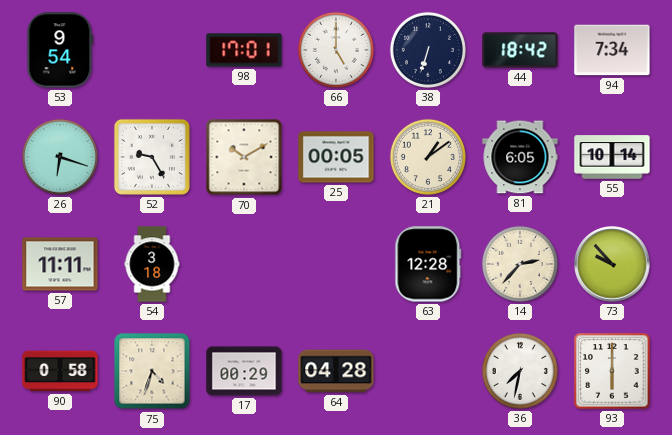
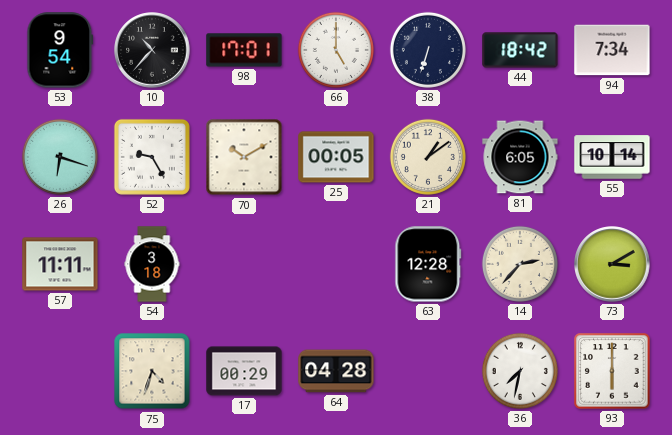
10: none -> 10:37
73: 9:53 -> 3:10
90: 0:58 -> none
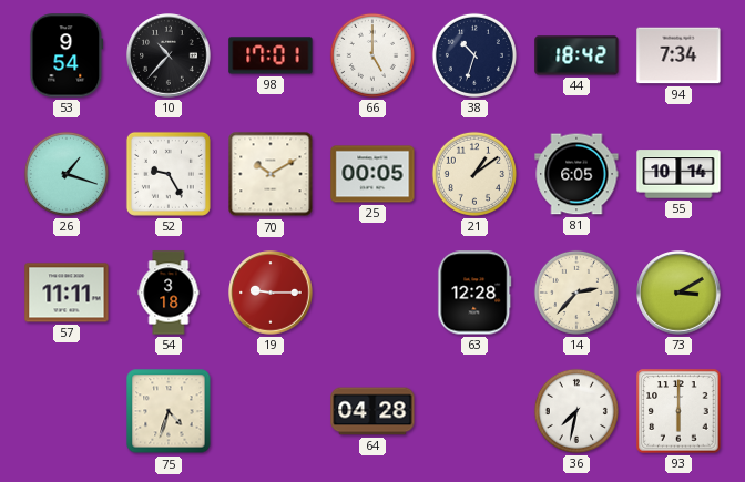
38: 6:33 -> 10:33
26: 6:18 -> 1:18
19: none -> 9:15
17: 00:29 -> none
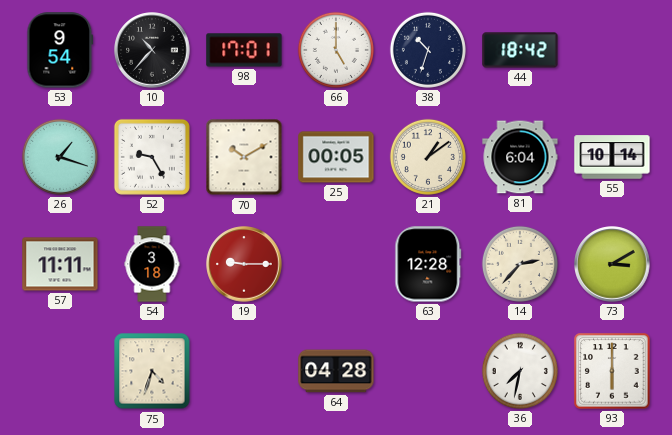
94: 7:34 -> none
81: 6:05 -> 6:04
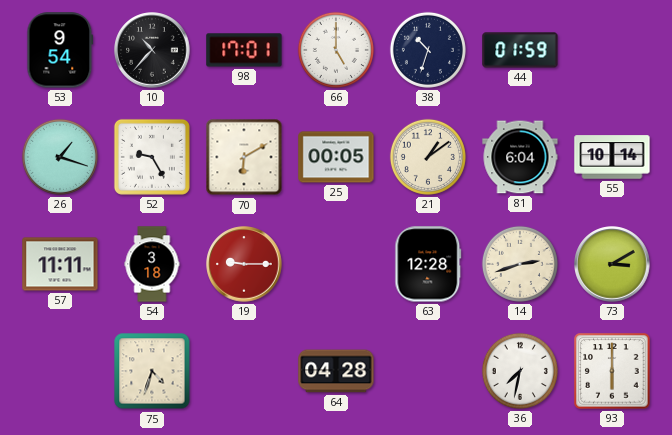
44: 18:42 -> 01:59
70: 10:10 -> 6:10
14: 2:37 -> 2:42
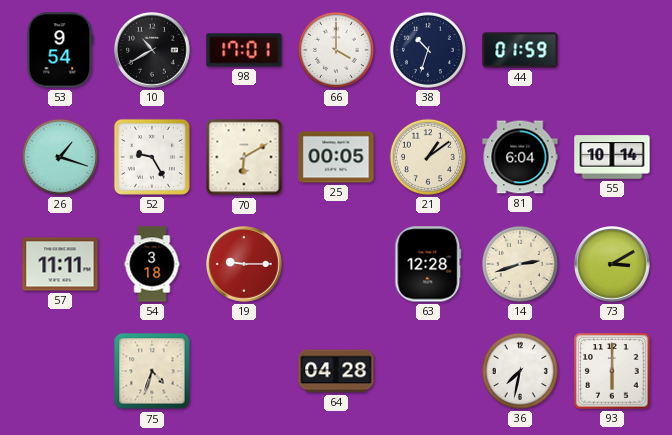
10: 10:37 -> 10:40
66: 5:00 -> 4:00
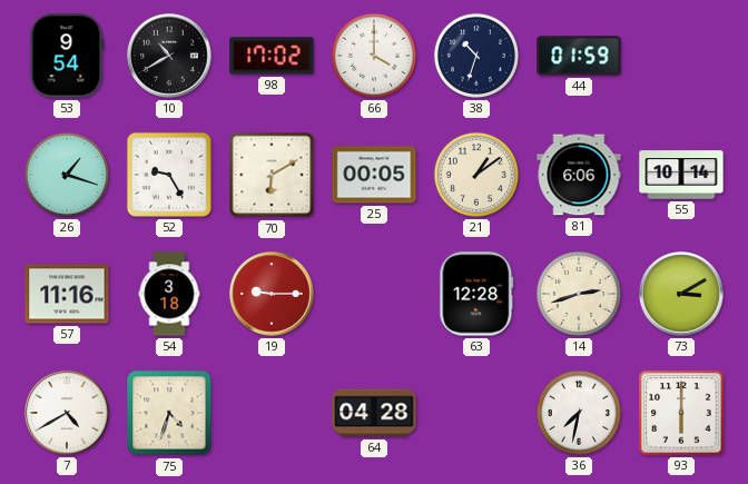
98: 17:01 -> 17:02
81: 6:04 -> 6:06
57: 11:11 -> 11:16
7: none -> 4:40
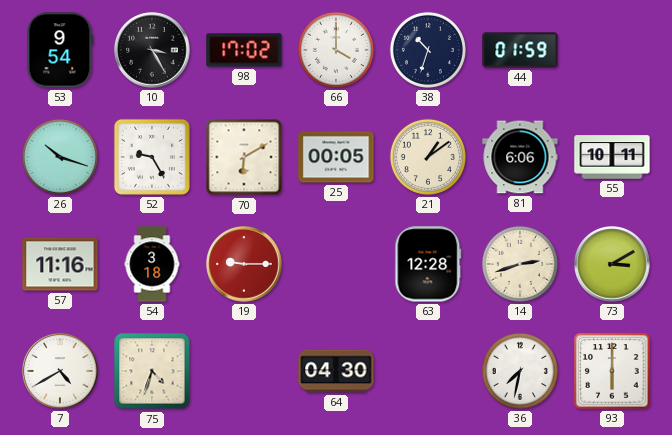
10: 10:40 -> 3:25
26: 1:18 -> 10:18
55: 10:14 -> 10:11
64: 04:28 -> 04:30
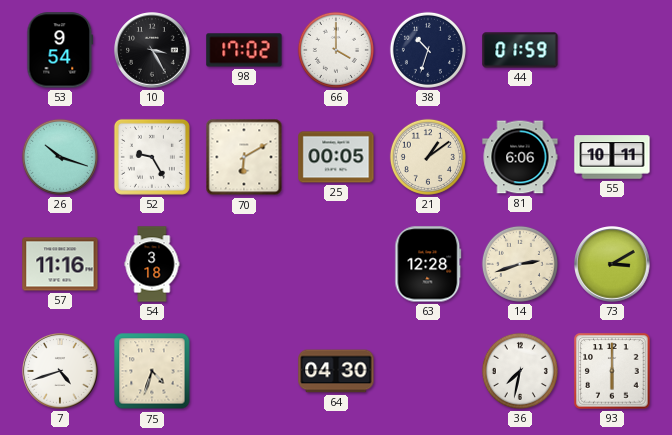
19: 9:15 -> none
7: 4:40 -> 4:42
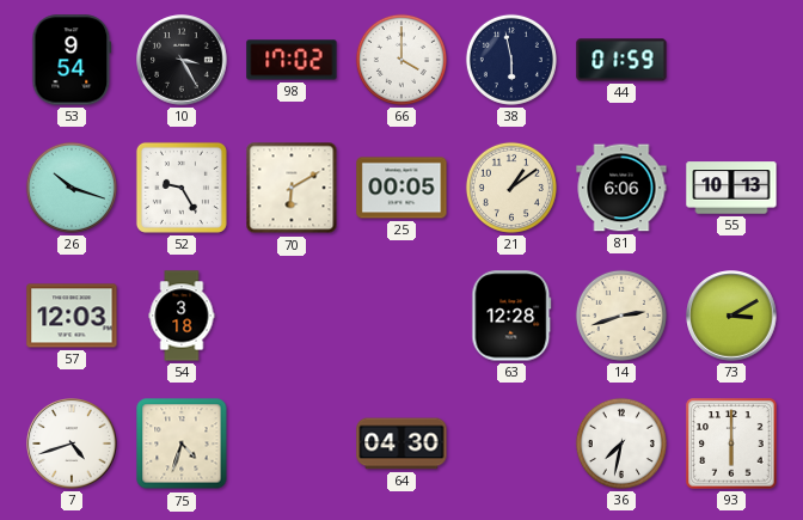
38: 10:33 -> 5:58
55: 10:11 -> 10:13
57: 11:16 -> 12:03
